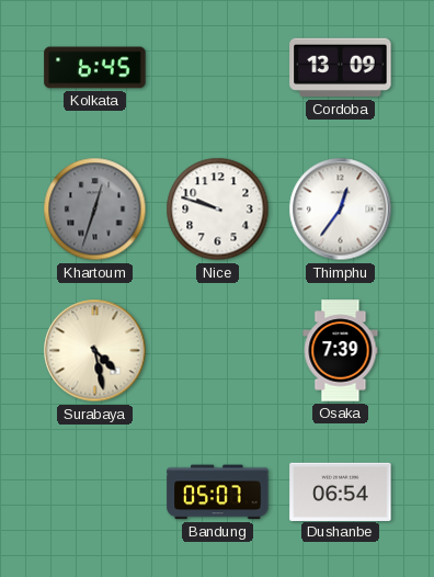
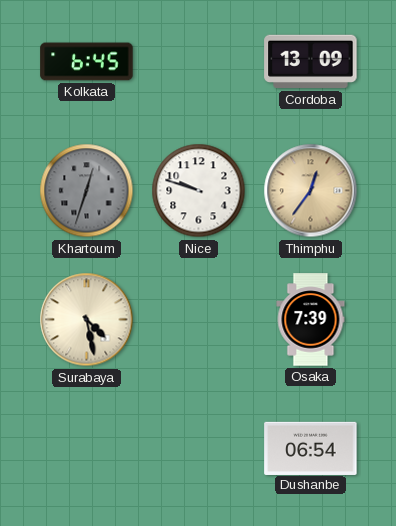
Thimphu dial: white -> champagne
Bandung: 05:07 -> none
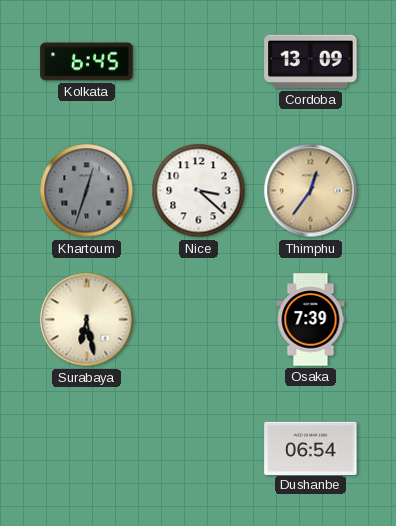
Nice: 9:48 -> 3:22
Surabaya: 4:28 -> 6:28
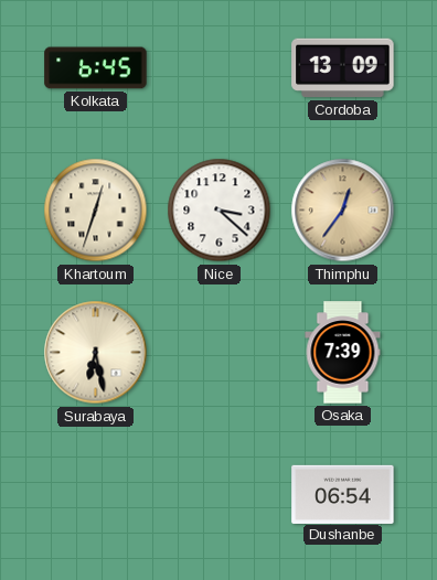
Khartoum dial: grey -> cream
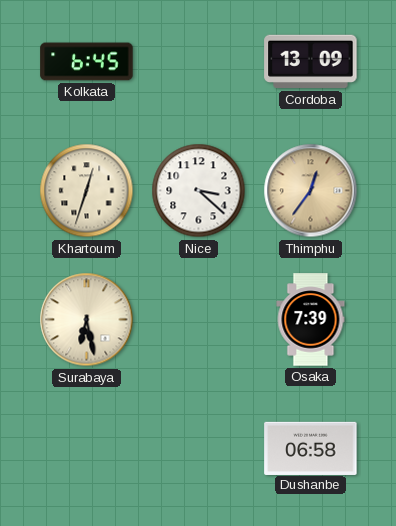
Dushanbe: 06:54 -> 06:58
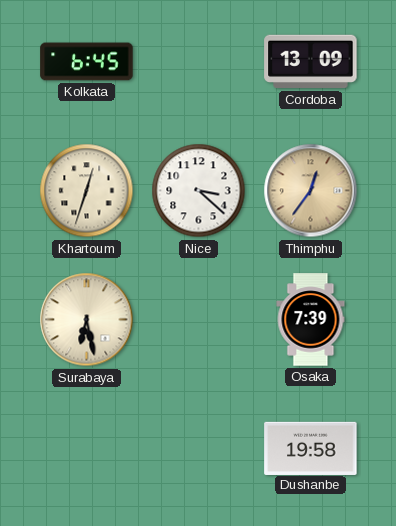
Dushanbe: 06:58 -> 19:58
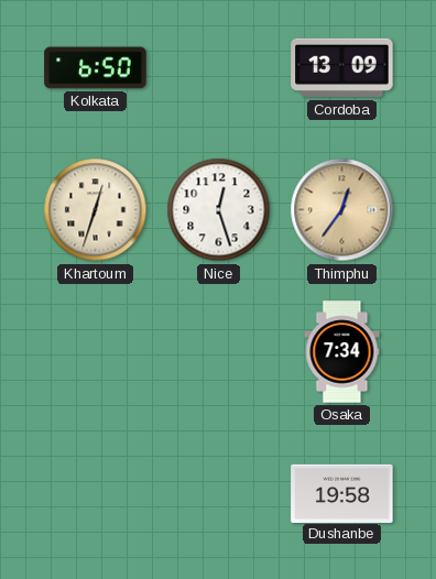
Kolkata: 6:45 -> 6:50
Nice: 3:22 -> 12:27
Surabaya: 6:28 -> none
Osaka: 7:39 -> 7:34
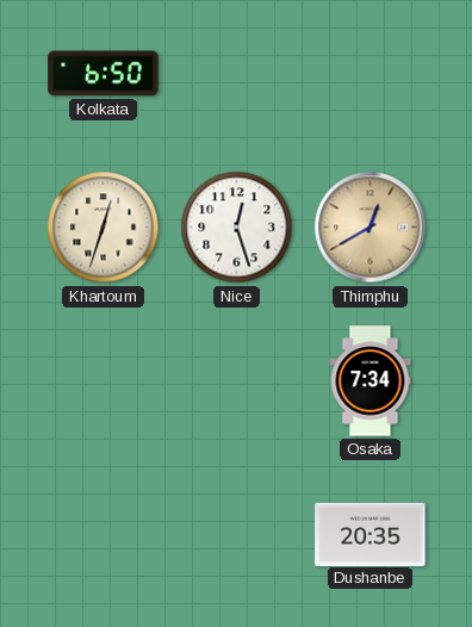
Cordoba: 13:09 -> none
Thimphu: 12:36 -> 12:40
Dushanbe: 19:58 -> 20:35
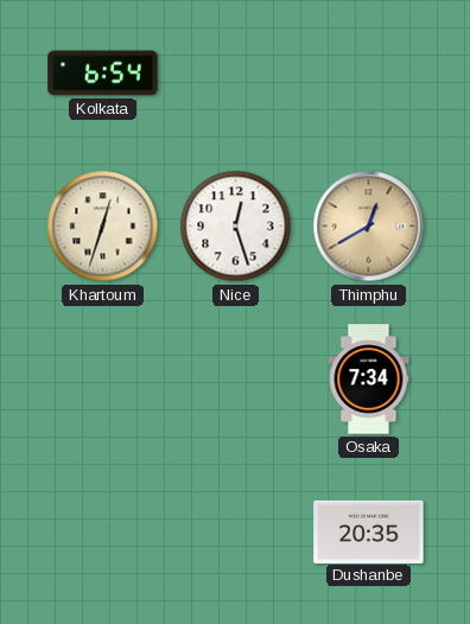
Kolkata: 6:50 -> 6:54
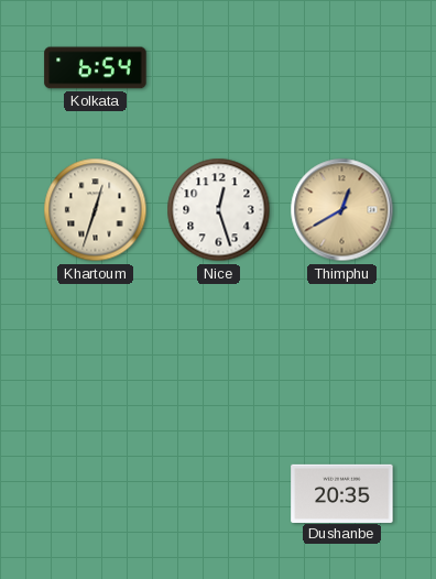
Osaka: 7:34 -> none
